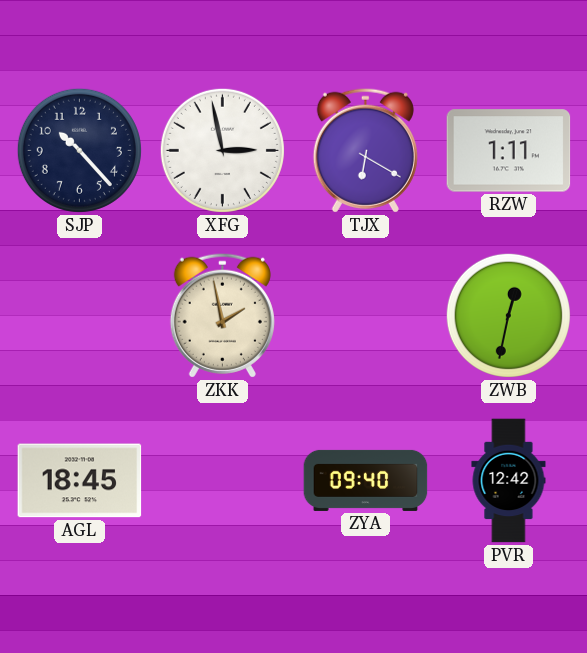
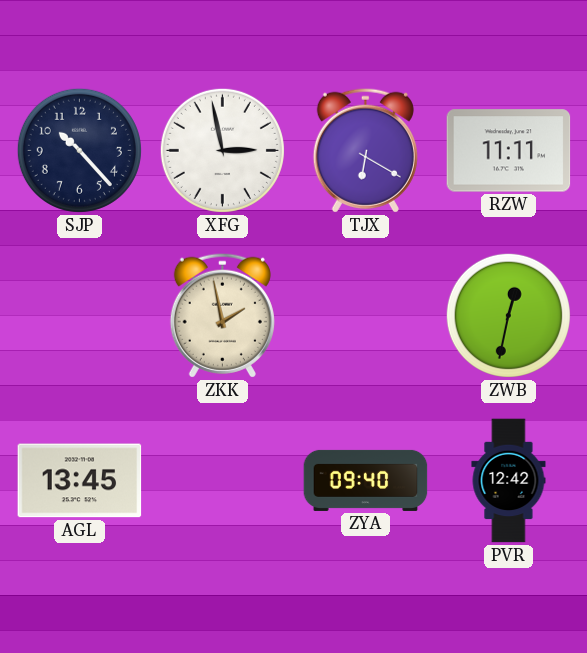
RZW: 1:11 -> 11:11
AGL: 18:45 -> 13:45
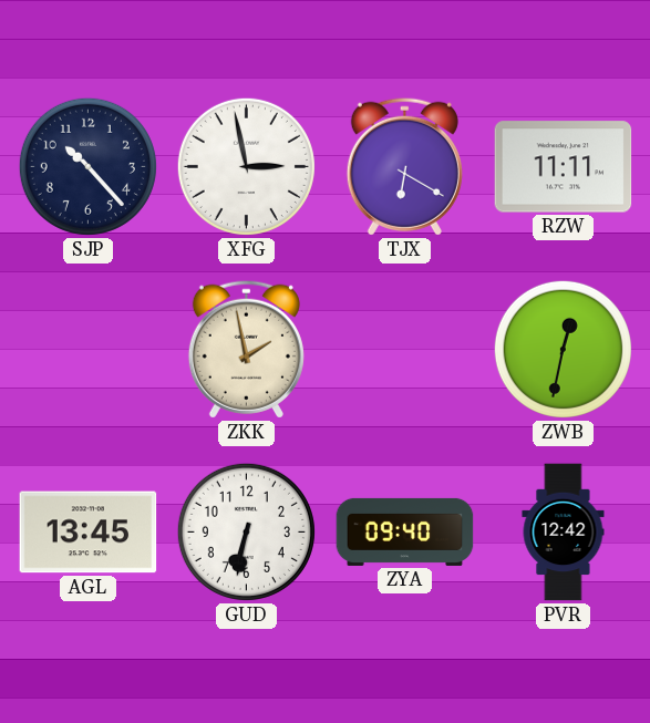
GUD: none -> 6:32
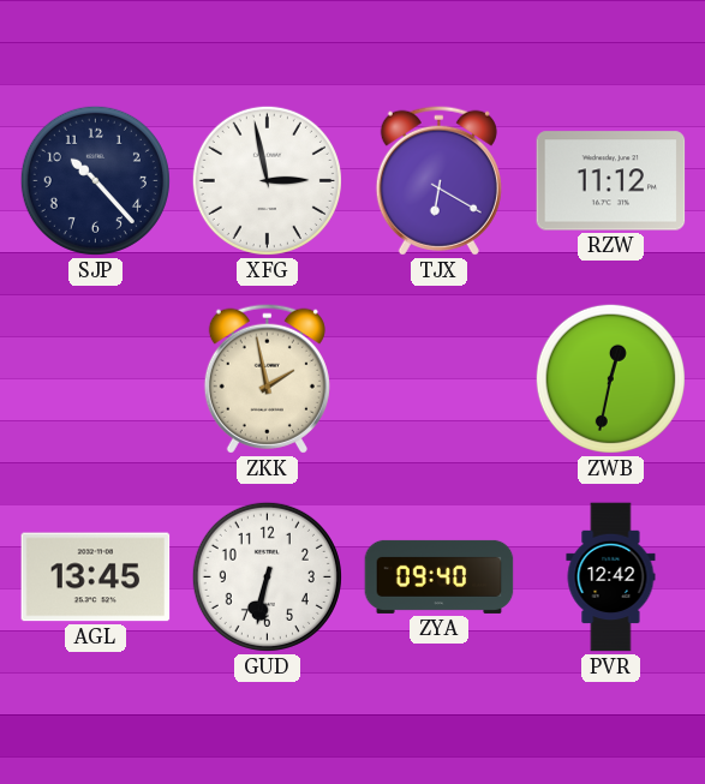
RZW: 11:11 -> 11:12
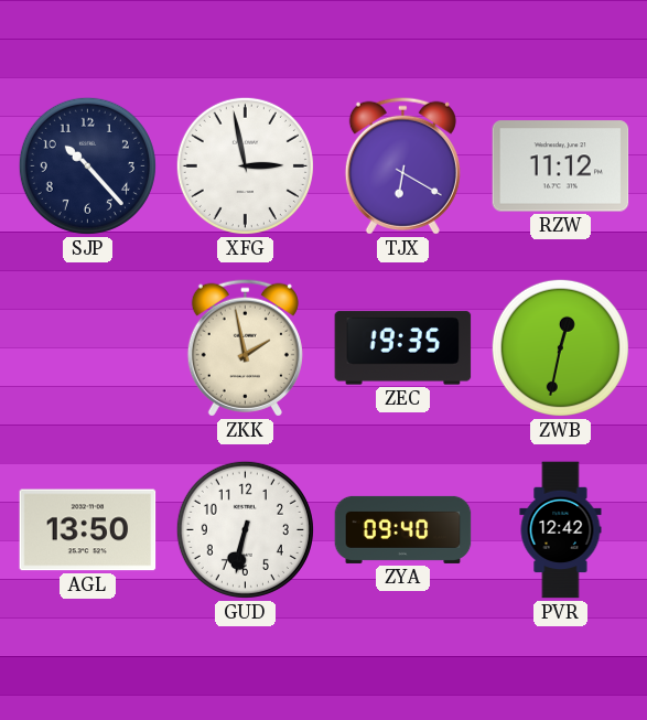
ZEC: none -> 19:35
AGL: 13:45 -> 13:50
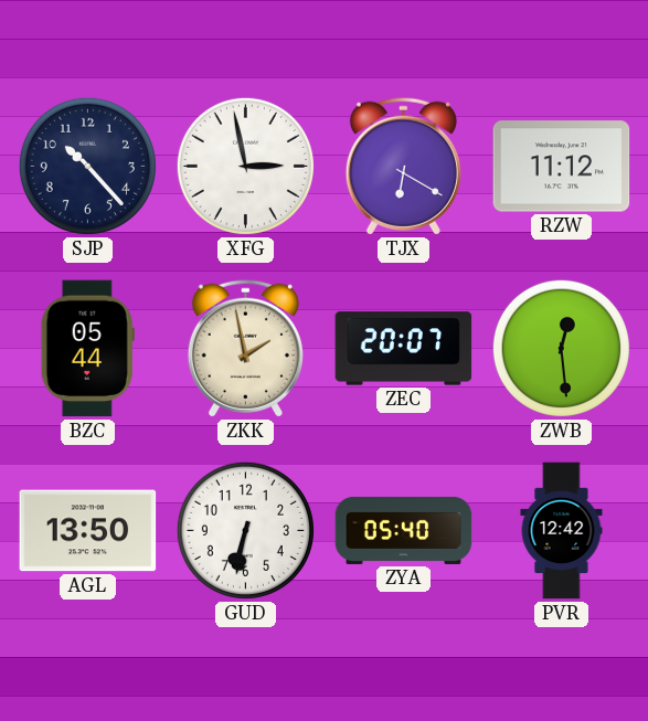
BZC: none -> 05:44
ZEC: 19:35 -> 20:07
ZWB: 12:32 -> 12:29
ZYA: 09:40 -> 05:40
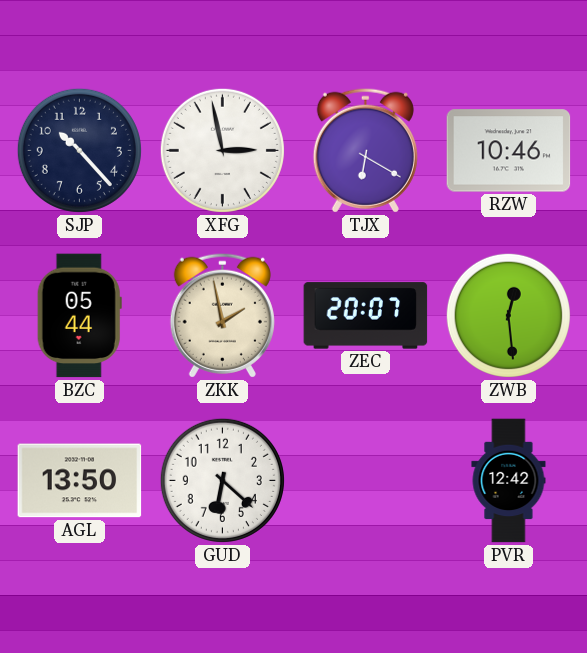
RZW: 11:12 -> 10:46
GUD: 6:32 -> 6:22
ZYA: 05:40 -> none
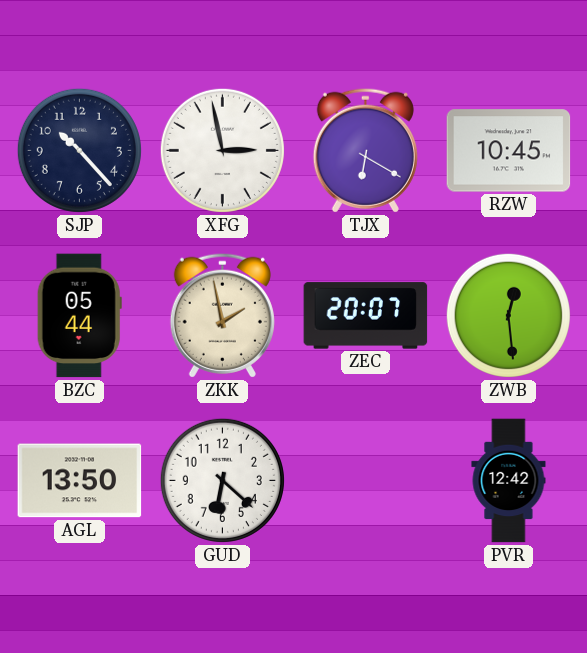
RZW: 10:46 -> 10:45
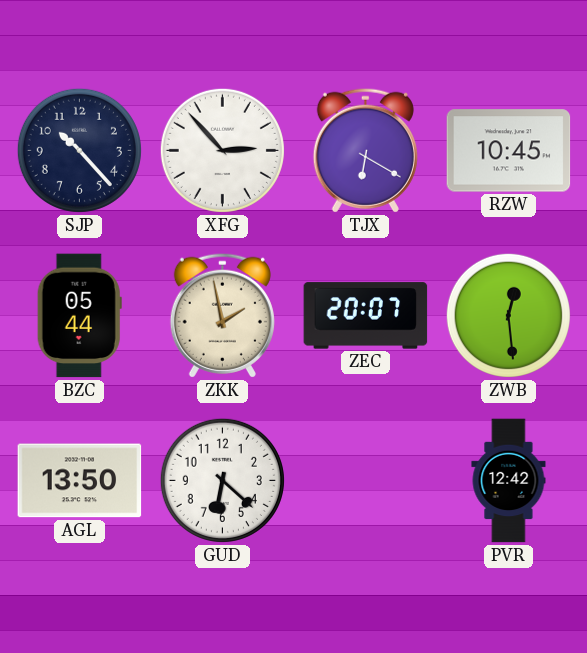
XFG: 2:58 -> 2:53
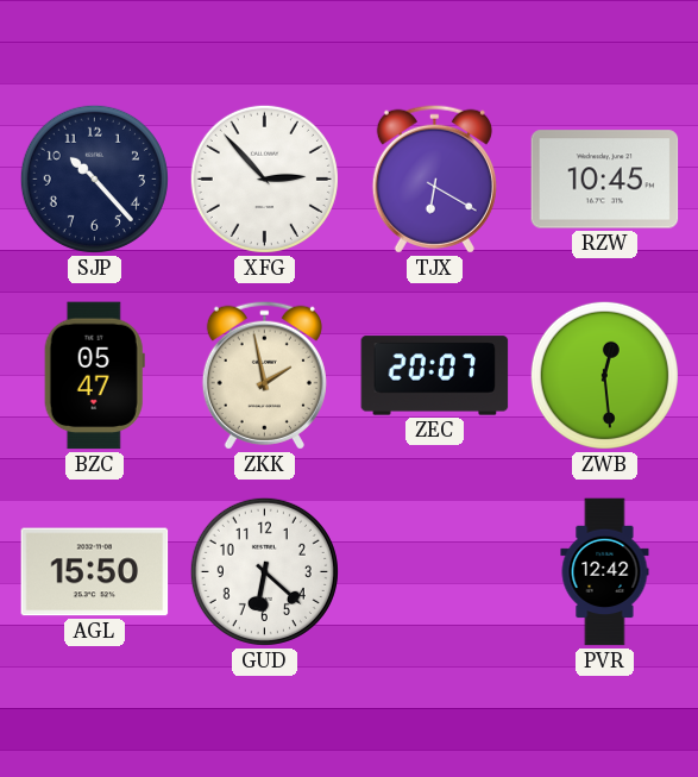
BZC: 05:44 -> 05:47
AGL: 13:50 -> 15:50
